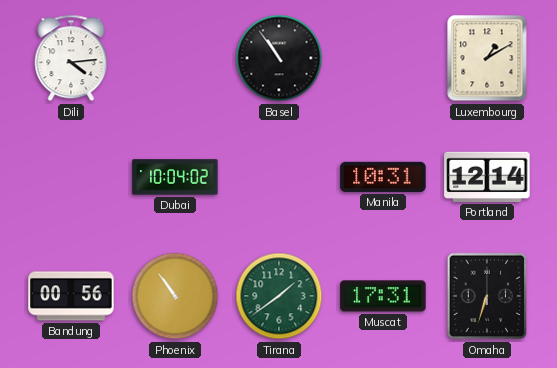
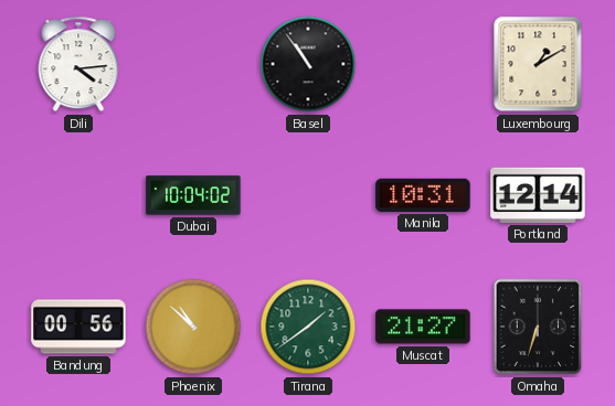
Phoenix: 10:54 -> 10:52
Muscat: 17:31 -> 21:27
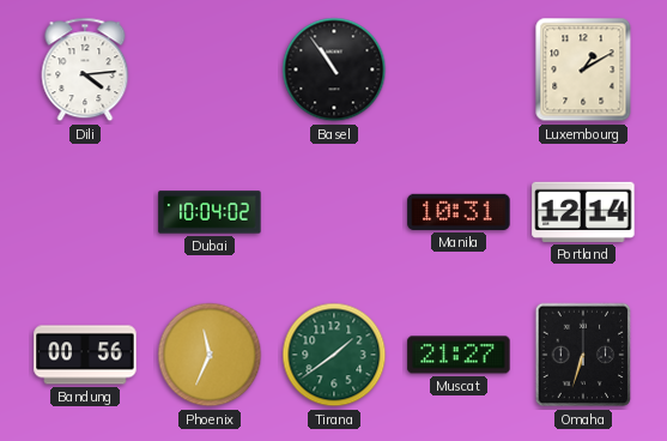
Phoenix: 10:52 -> 11:34
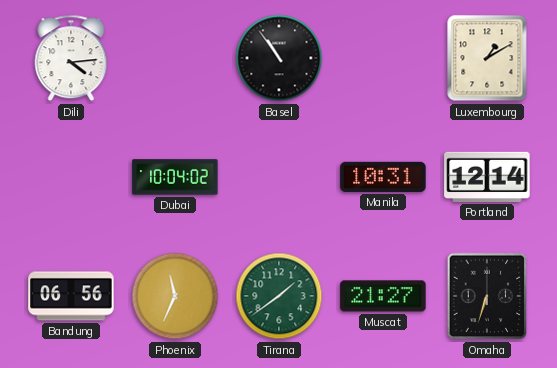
Bandung: 00:56 -> 06:56
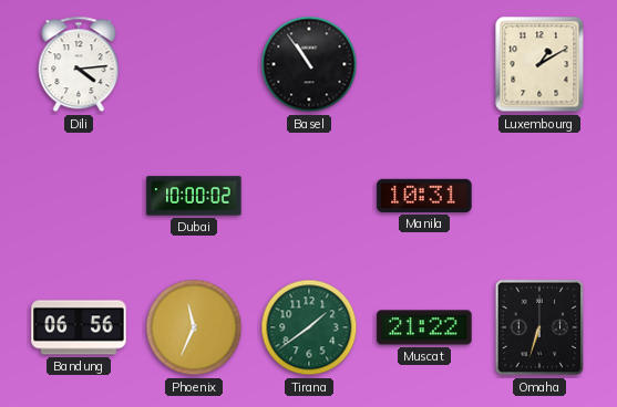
Dubai: 10:04 -> 10:00
Portland: 12:14 -> none
Muscat: 21:27 -> 21:22
